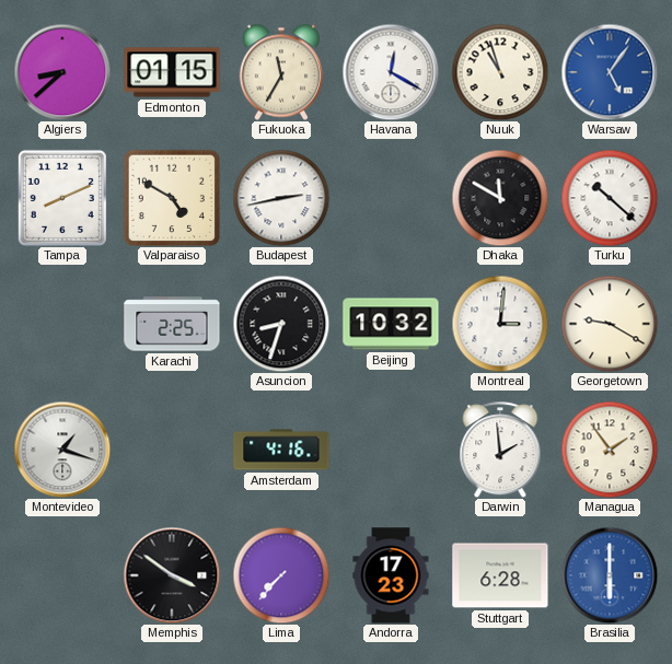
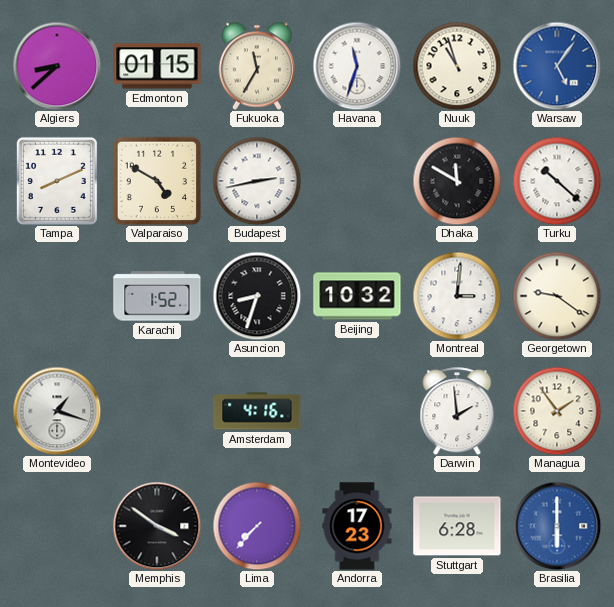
Havana: 12:20 -> 11:33
Karachi: 2:25 -> 1:52
Georgetown: 9:20 -> 9:21
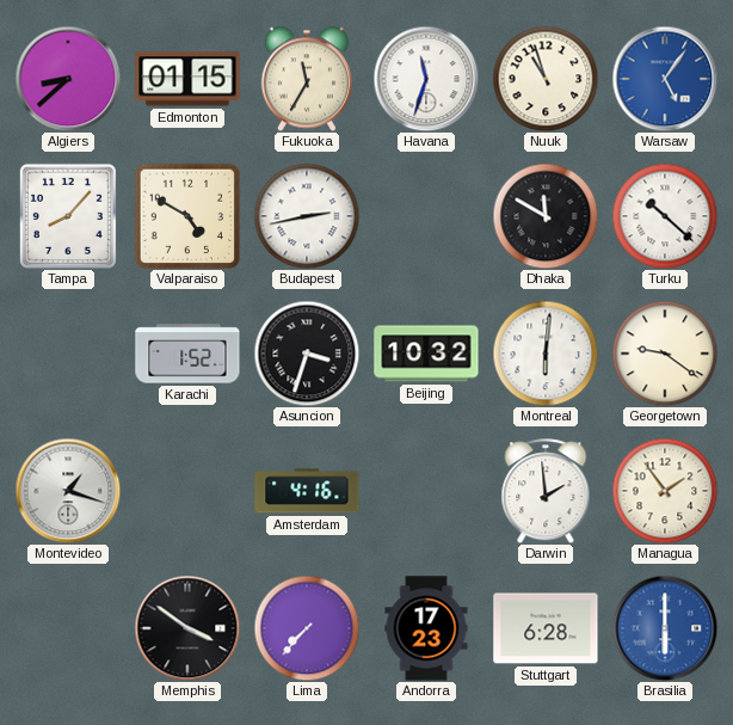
Tampa: 8:11 -> 8:07
Asuncion: 8:33 -> 3:33
Montreal: 3:01 -> 6:01
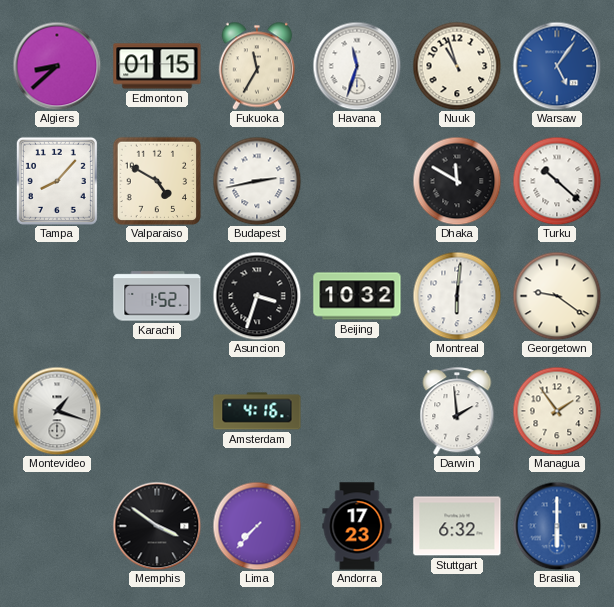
Stuttgart: 6:28 -> 6:32
